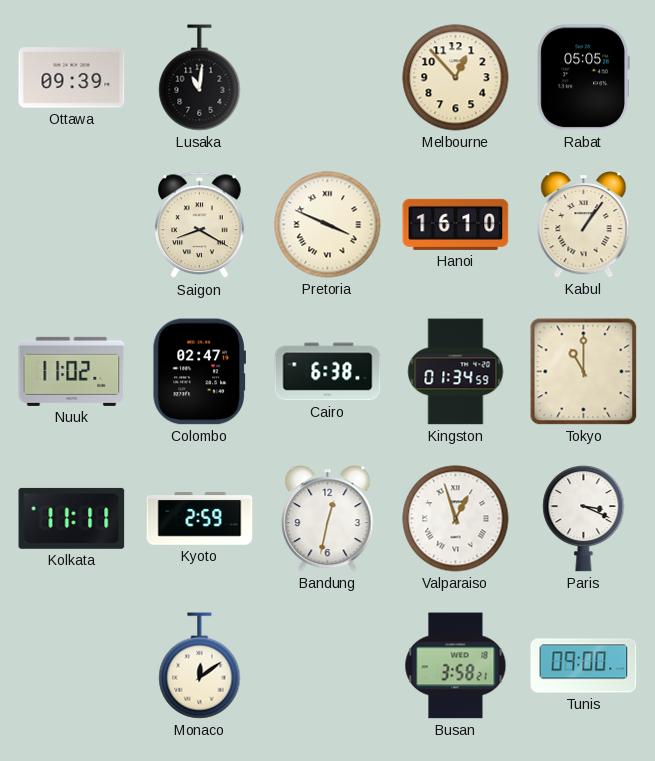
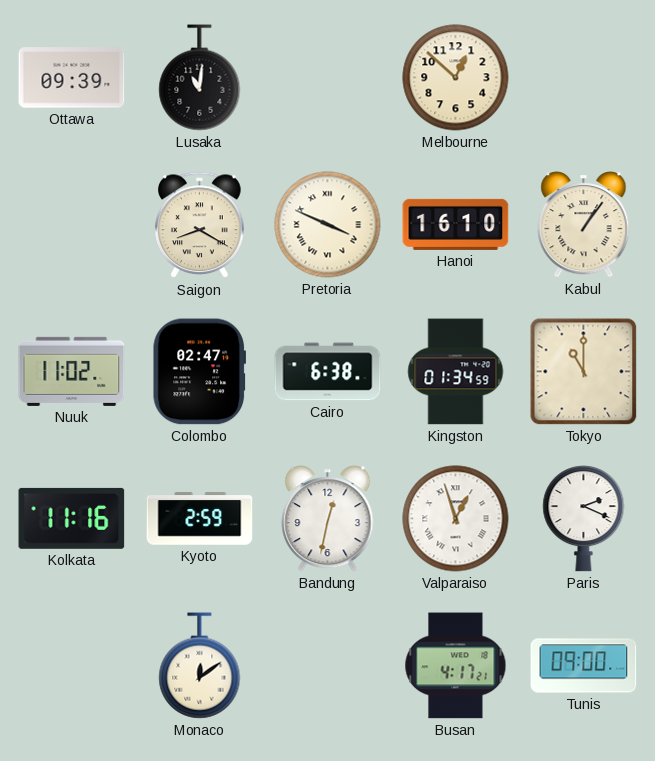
Melbourne: 12:53 -> 12:52
Rabat: 05:05 -> none
Kolkata: 11:11 -> 11:16
Paris: 3:19 -> 2:19
Busan: 3:58 -> 4:17
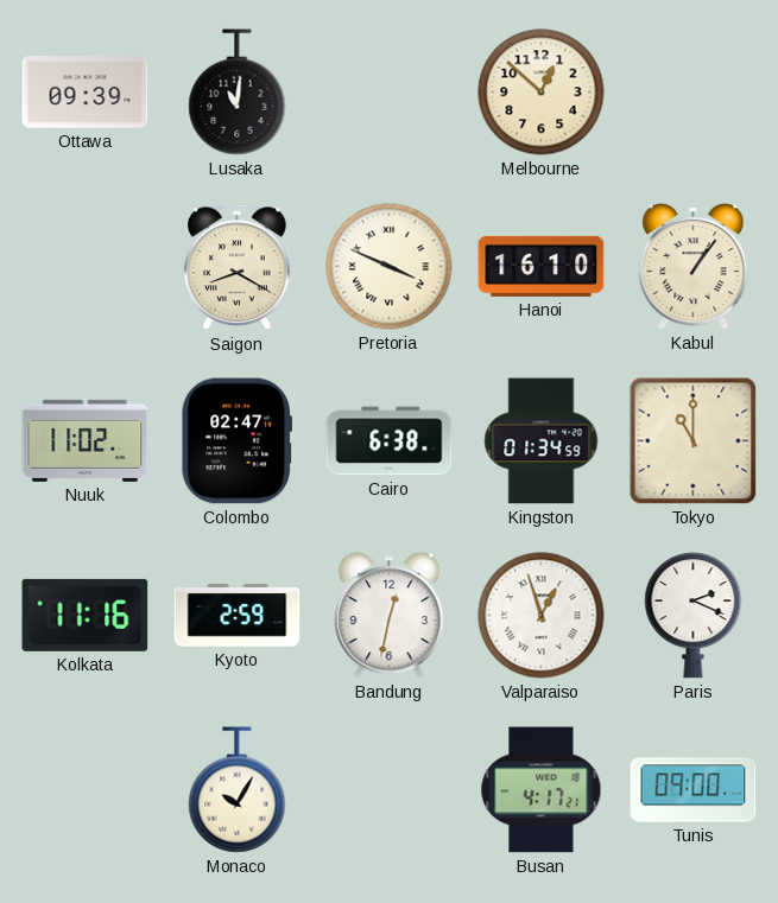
Monaco: 12:09 -> 10:05
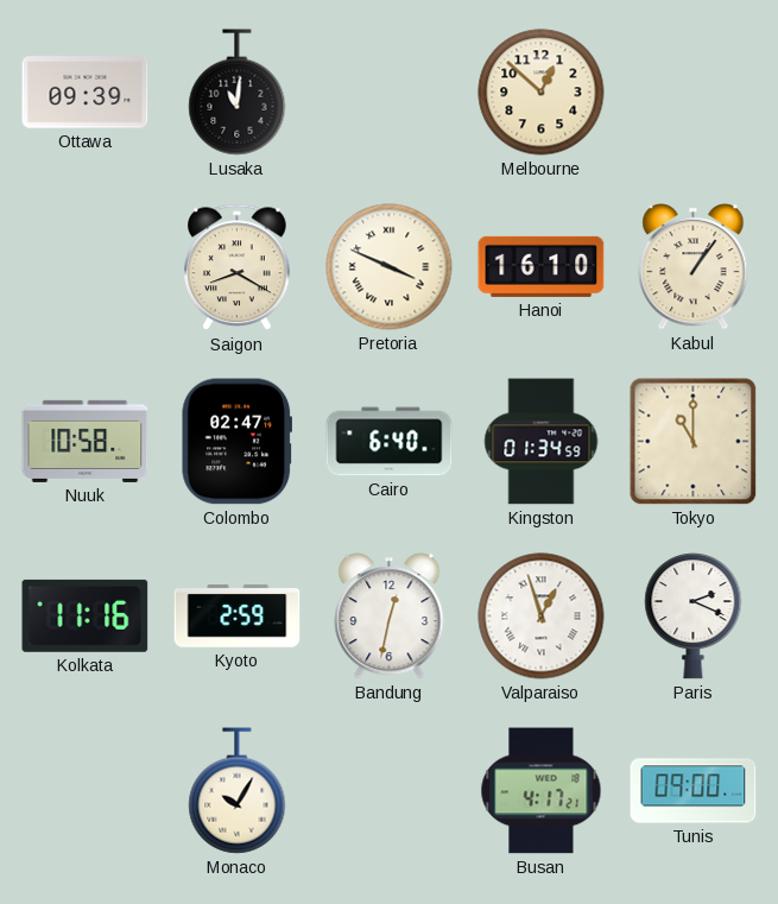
Nuuk: 11:02 -> 10:58
Cairo: 6:38 -> 6:40
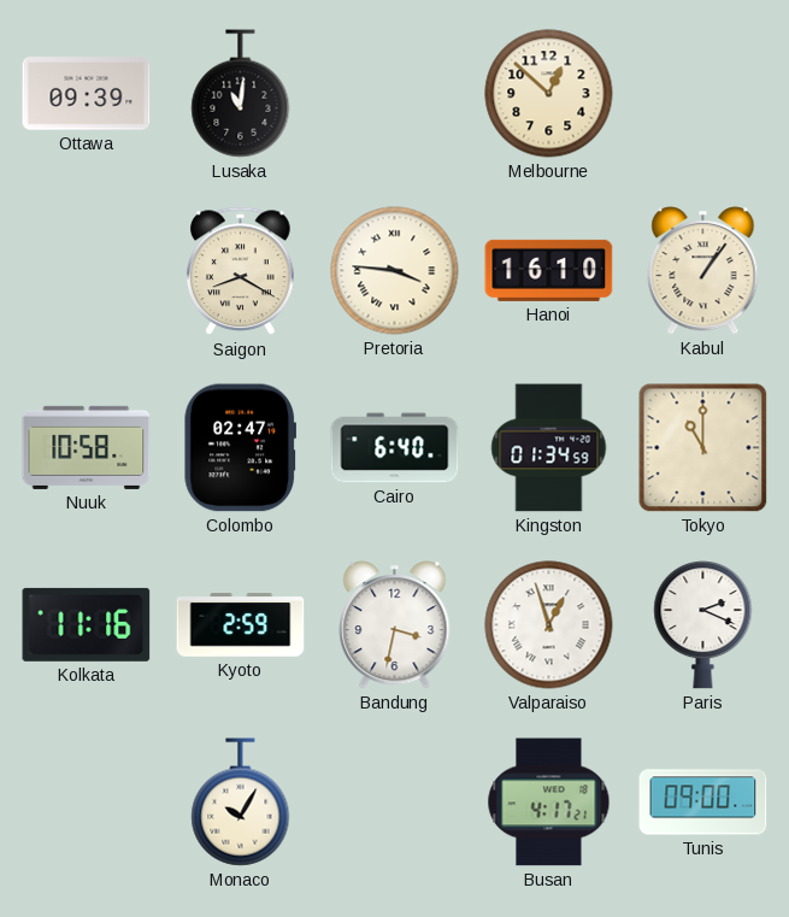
Pretoria: 3:49 -> 3:46
Bandung: 12:32 -> 3:32
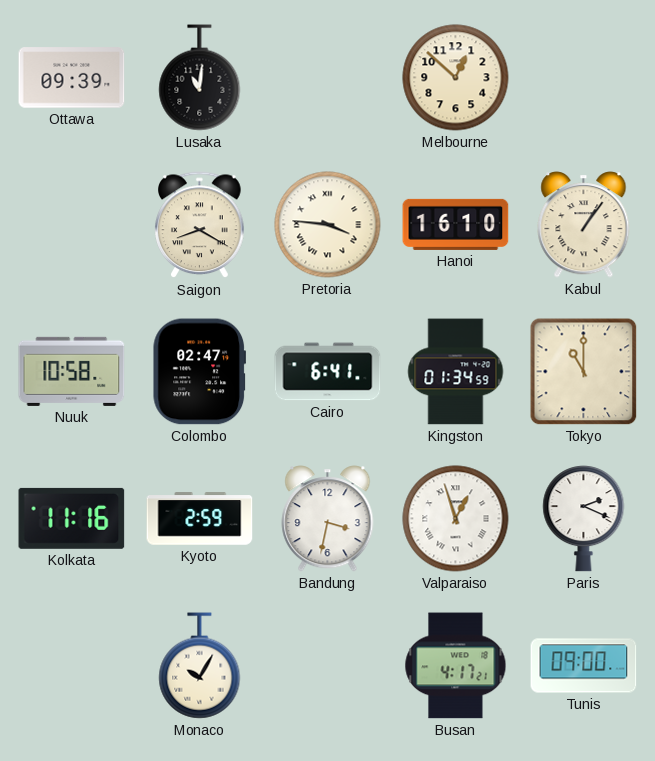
Cairo: 6:40 -> 6:41
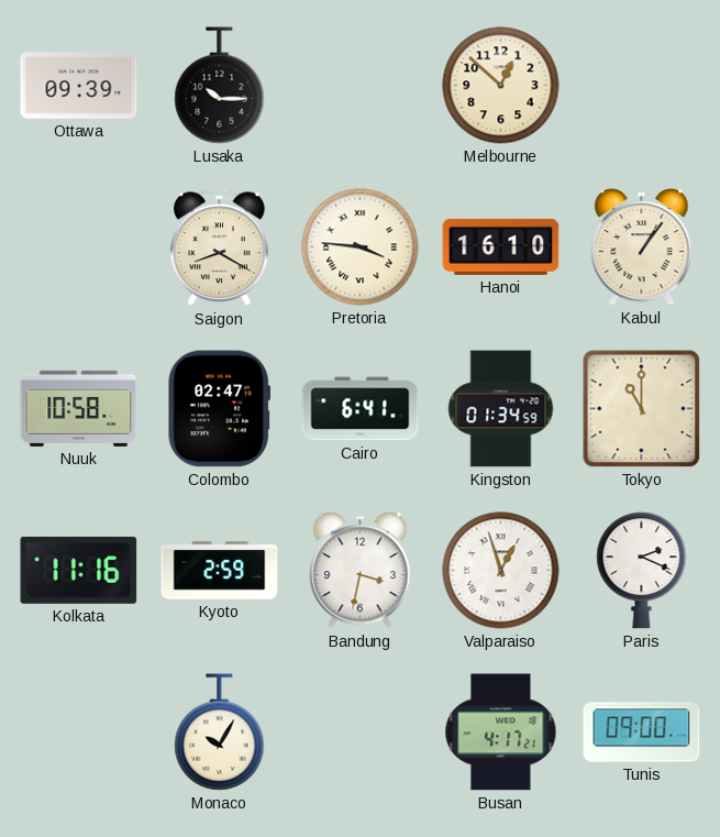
Lusaka: 11:01 -> 10:15
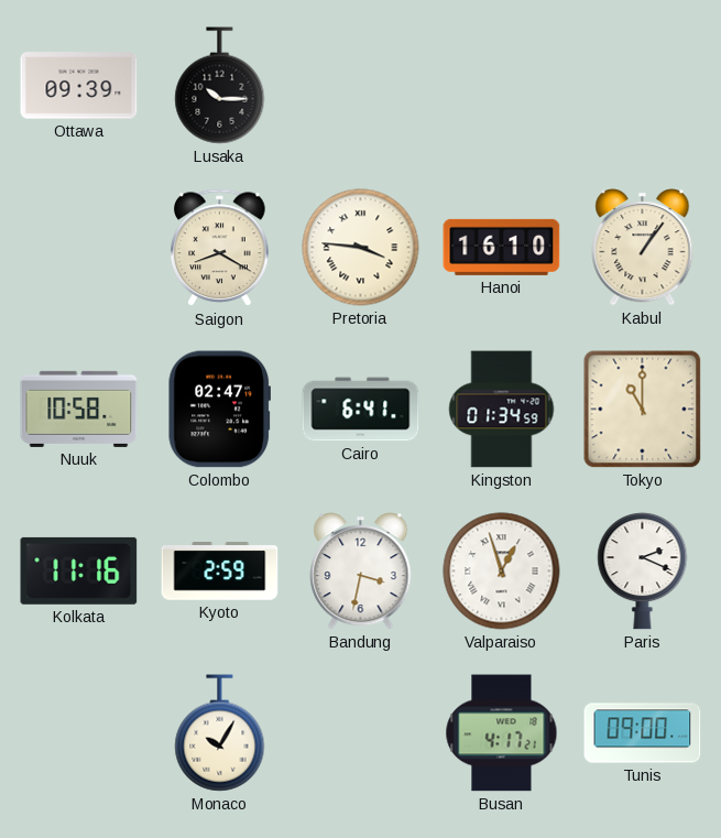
Melbourne: 12:52 -> none
